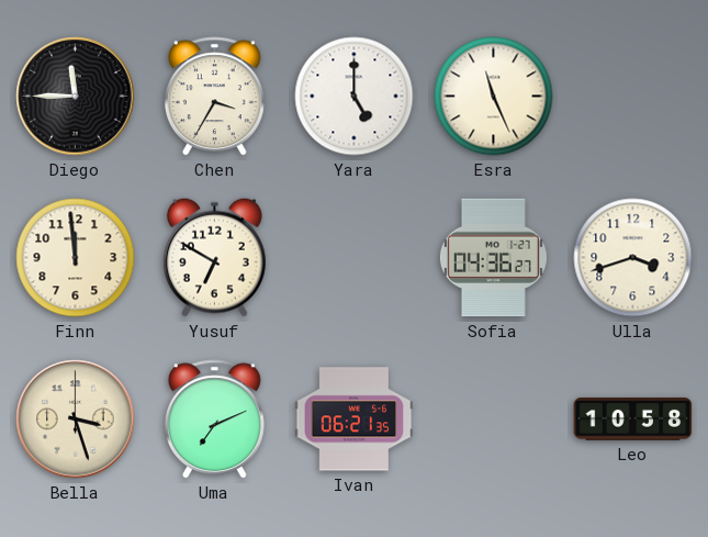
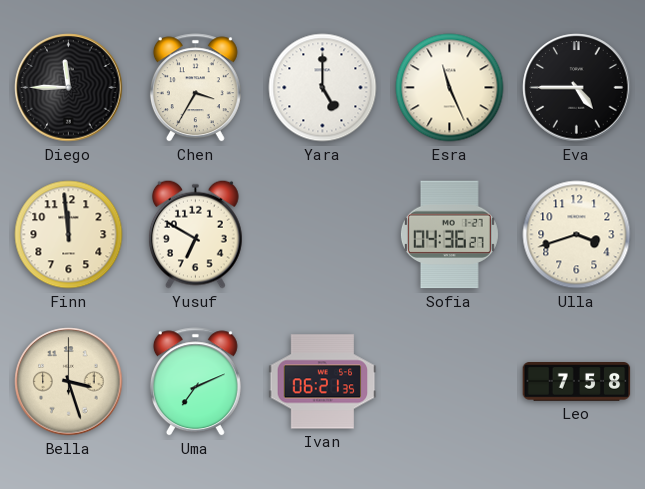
Eva: none -> 4:45
Leo: 10:58 -> 7:58
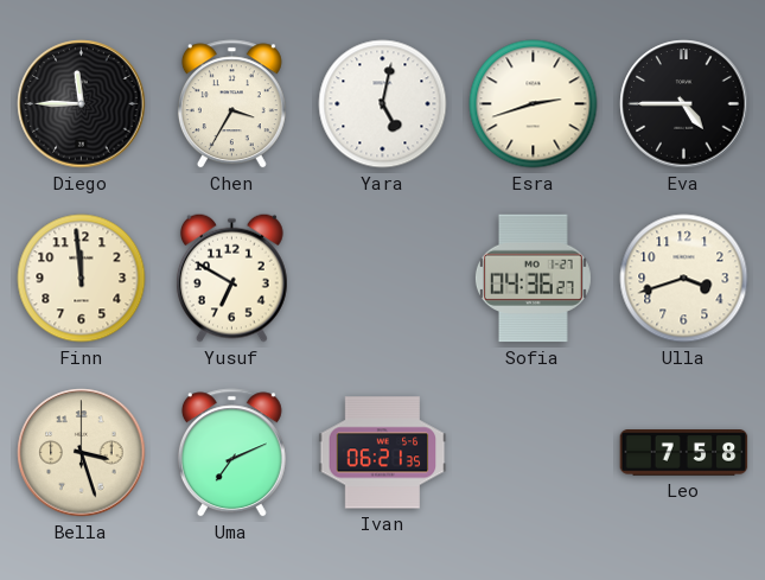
Yara: 5:00 -> 5:02
Esra: 11:26 -> 2:42
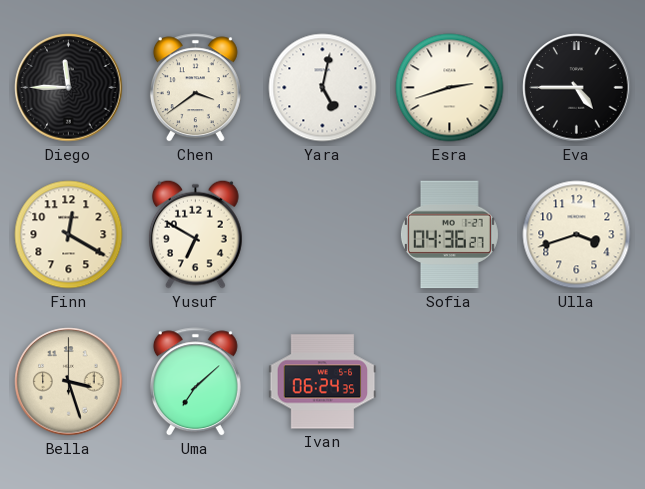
Chen: 3:35 -> 3:39
Finn: 11:59 -> 12:20
Uma: 7:11 -> 7:08
Ivan: 06:21 -> 06:24
Leo: 7:58 -> none
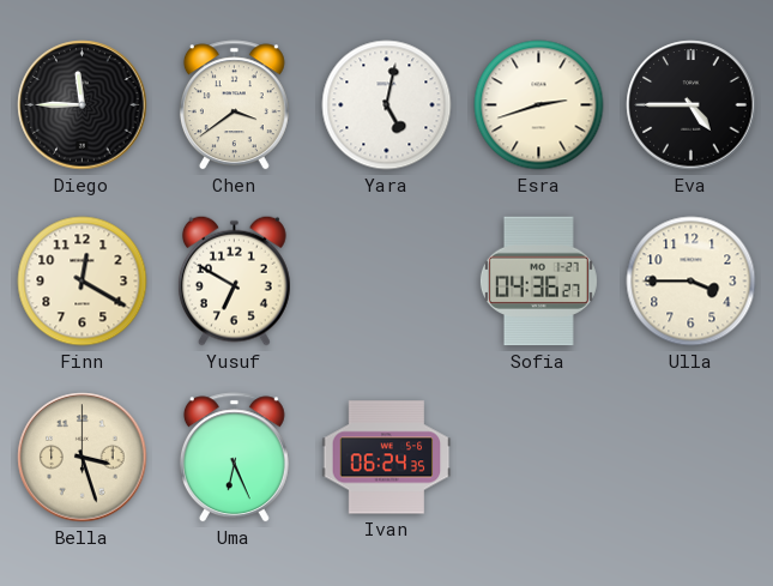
Ulla: 3:42 -> 3:45
Uma: 7:08 -> 6:26
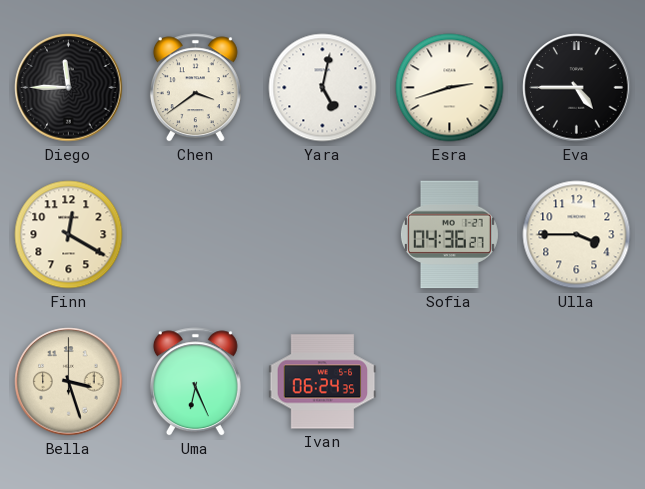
Yusuf: 6:50 -> none
